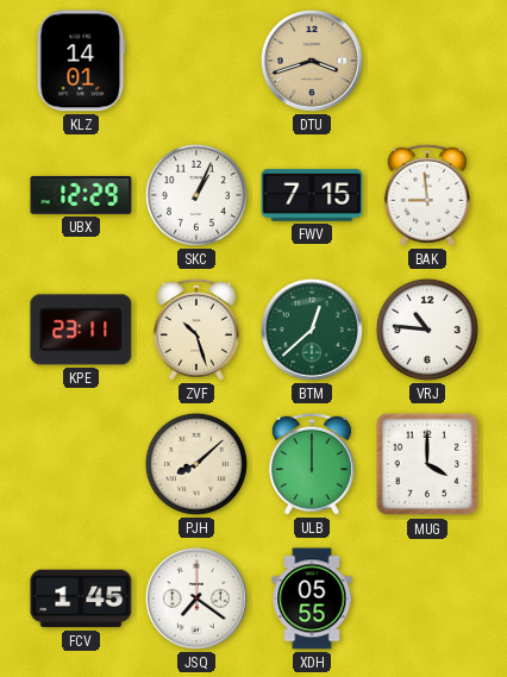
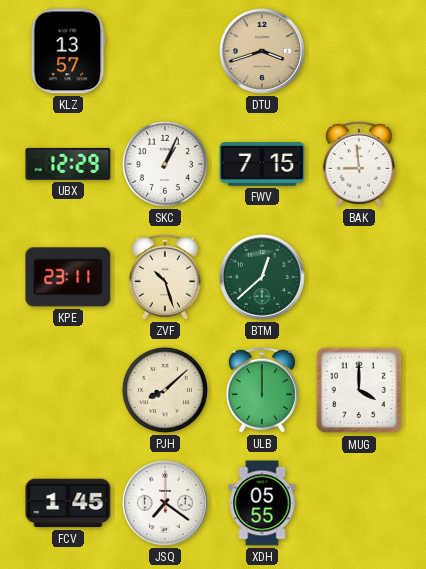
KLZ: 14:01 -> 13:57
VRJ: 10:46 -> none
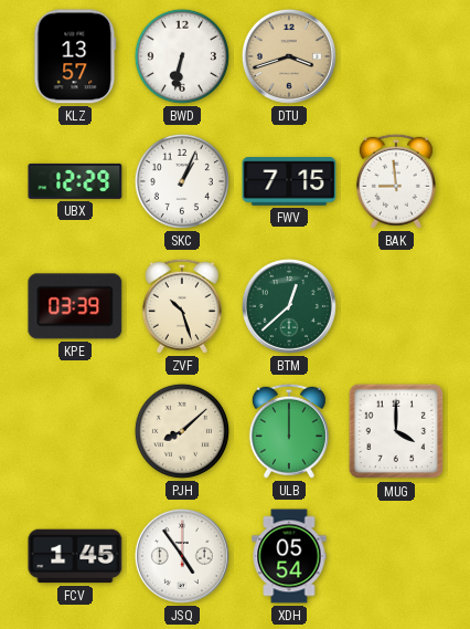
BWD: none -> 6:32
KPE: 23:11 -> 03:39
JSQ: 7:21 -> 4:54
XDH: 05:55 -> 05:54
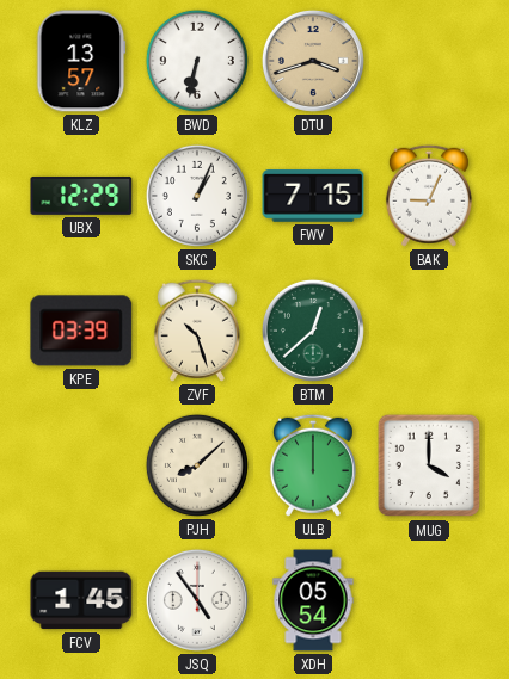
BAK: 8:59 -> 9:04
